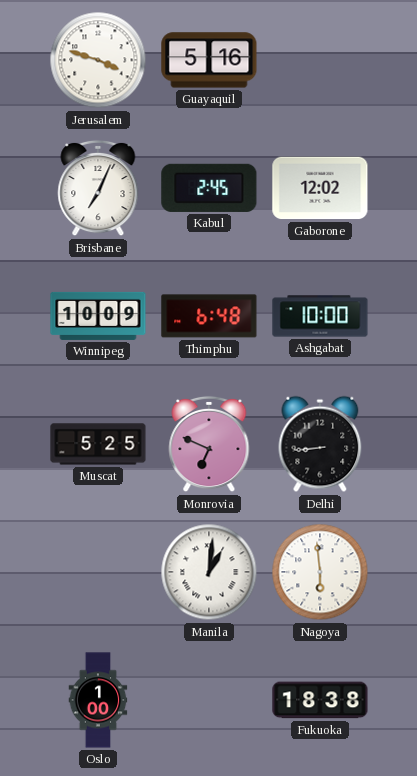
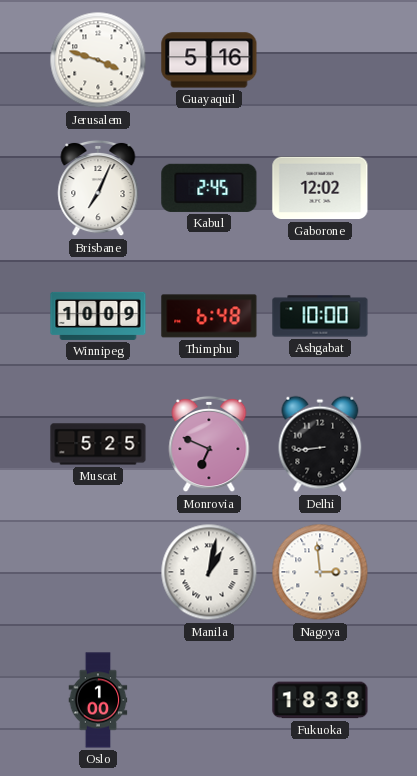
Manila: 1:01 -> 1:02
Nagoya: 5:59 -> 2:59
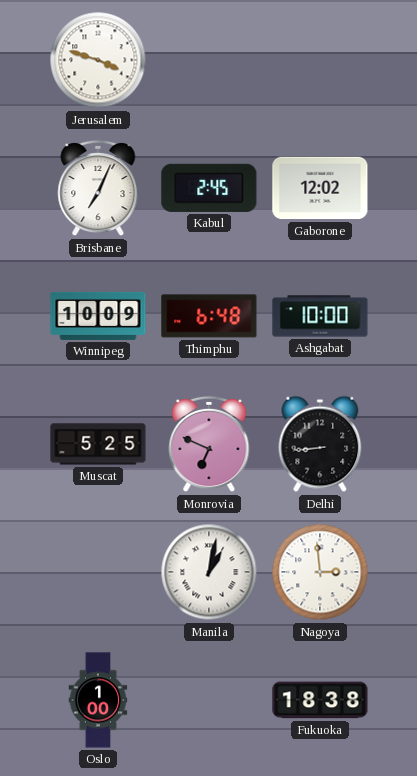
Guayaquil: 5:16 -> none
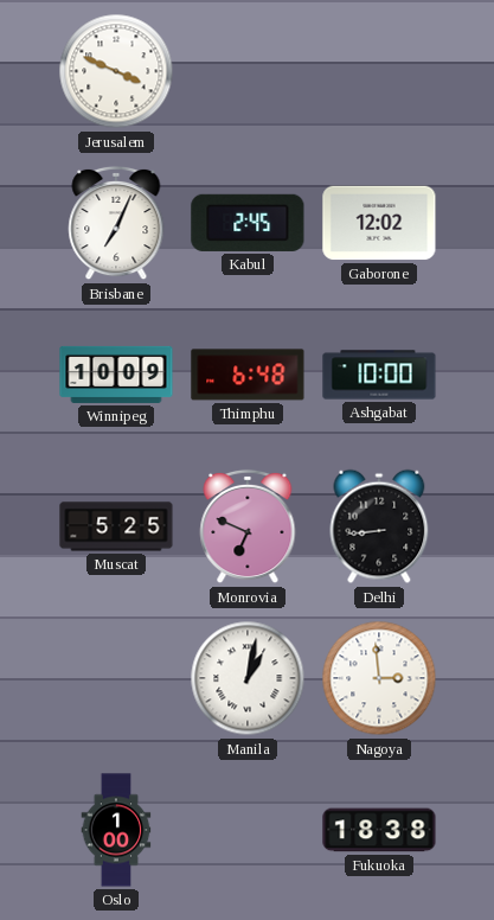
Jerusalem: 3:48 -> 3:49
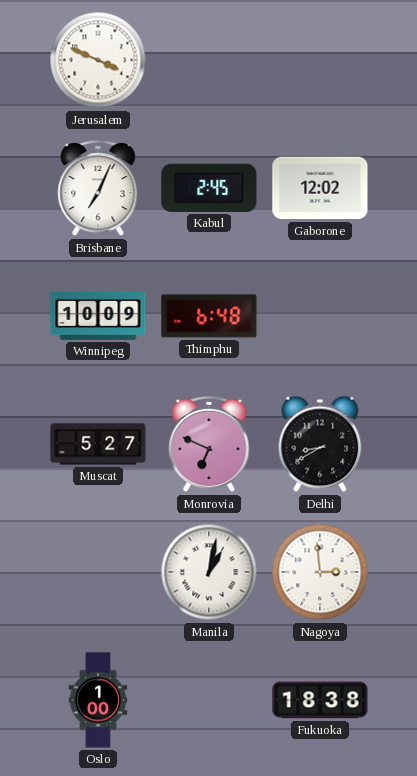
Ashgabat: 10:00 -> none
Muscat: 5:25 -> 5:27
Delhi: 8:44 -> 8:40
